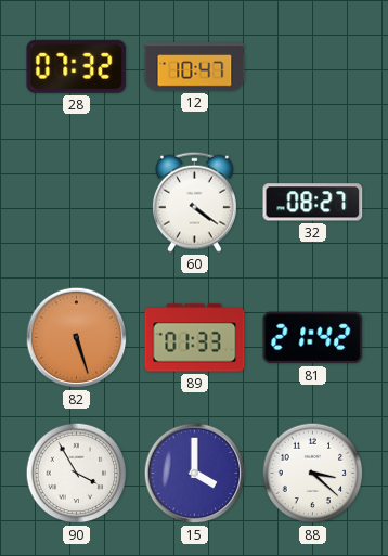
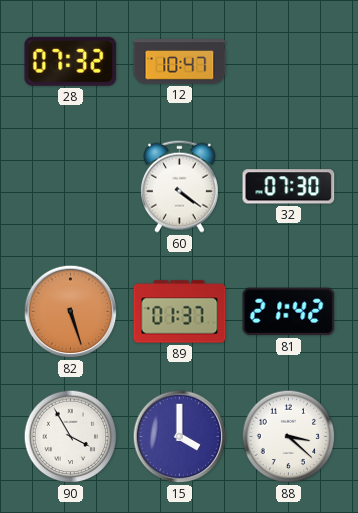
32: 08:27 -> 07:30
89: 01:33 -> 01:37
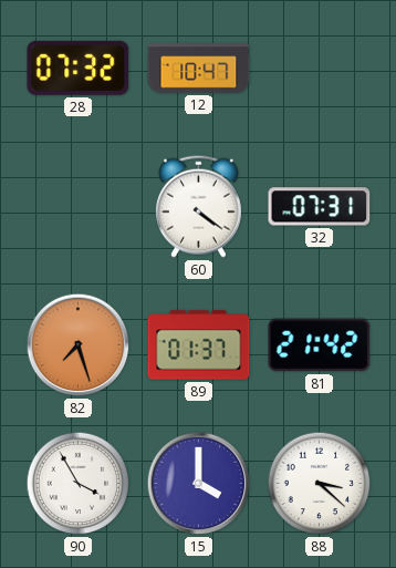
32: 07:30 -> 07:31
82: 5:27 -> 7:27
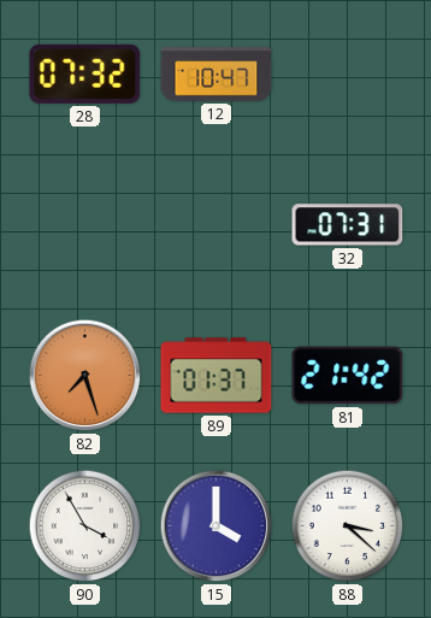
60: 4:21 -> none
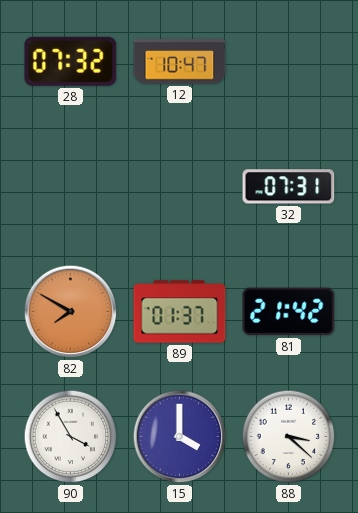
82: 7:27 -> 7:50
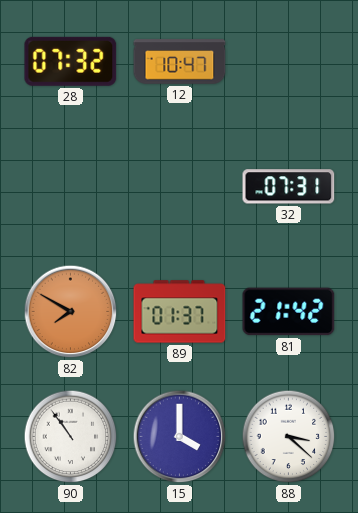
90: 3:55 -> 10:54
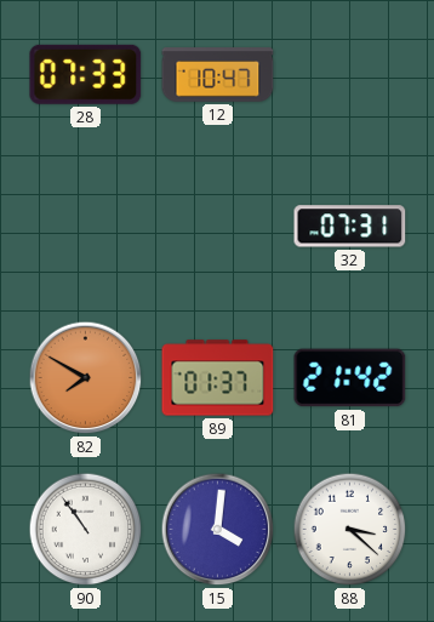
28: 07:32 -> 07:33
15: 4:00 -> 4:01
